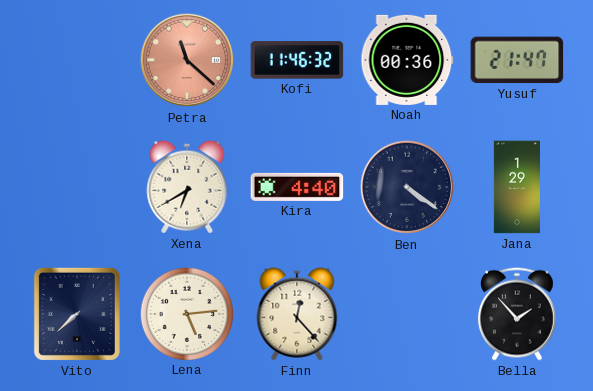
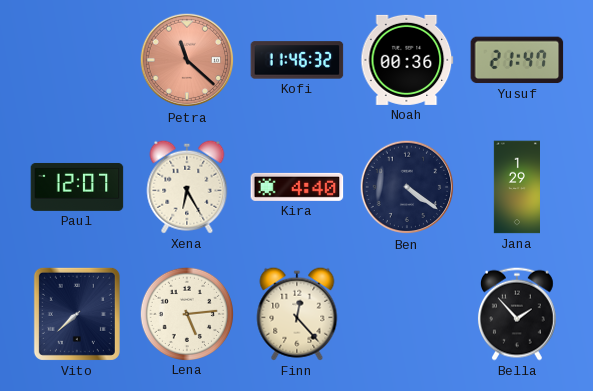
Paul: none -> 12:07
Xena: 6:40 -> 6:25
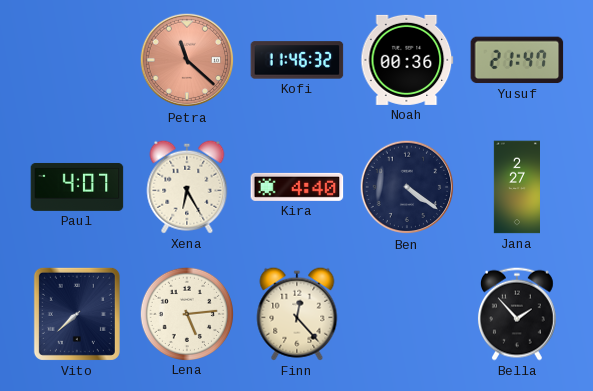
Paul: 12:07 -> 4:07
Jana: 1:29 -> 2:27
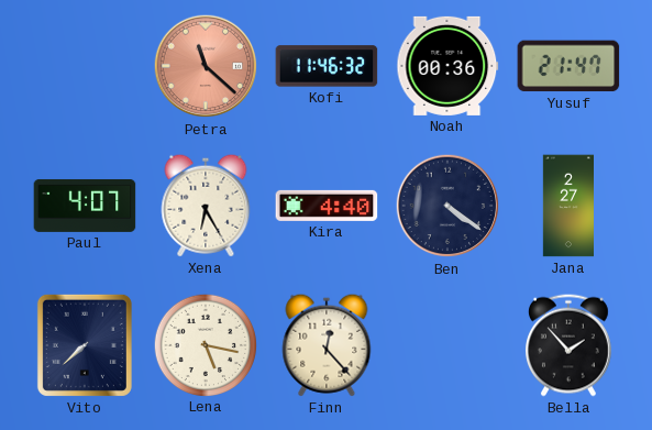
Lena: 5:14 -> 5:17
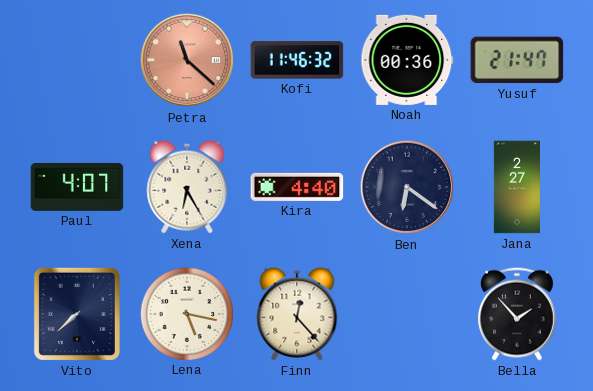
Ben: 4:21 -> 6:21
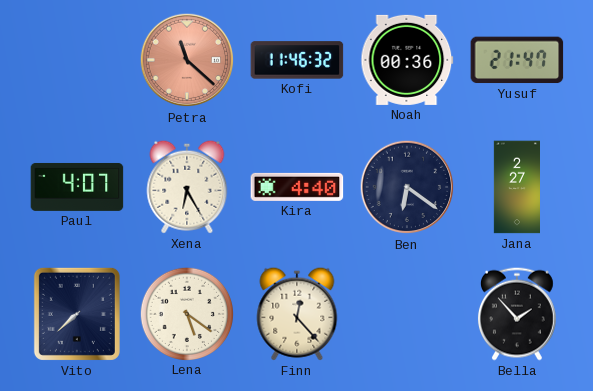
Lena: 5:17 -> 5:21
